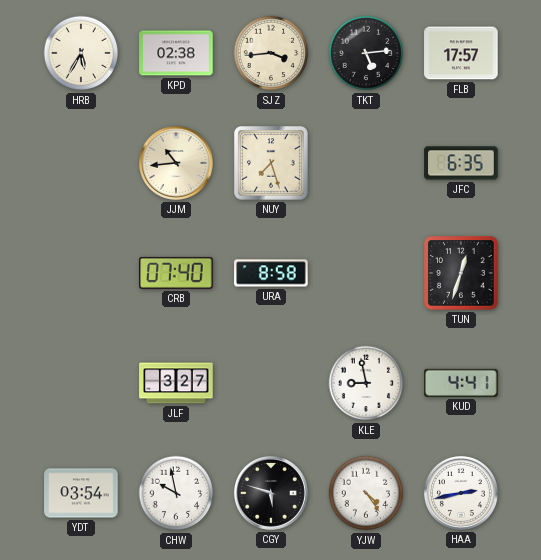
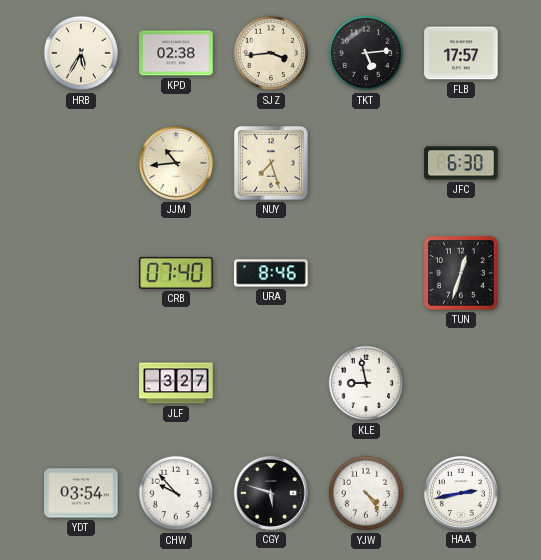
JFC: 6:35 -> 6:30
URA: 8:58 -> 8:46
KUD: 4:41 -> none
CHW: 9:58 -> 9:53
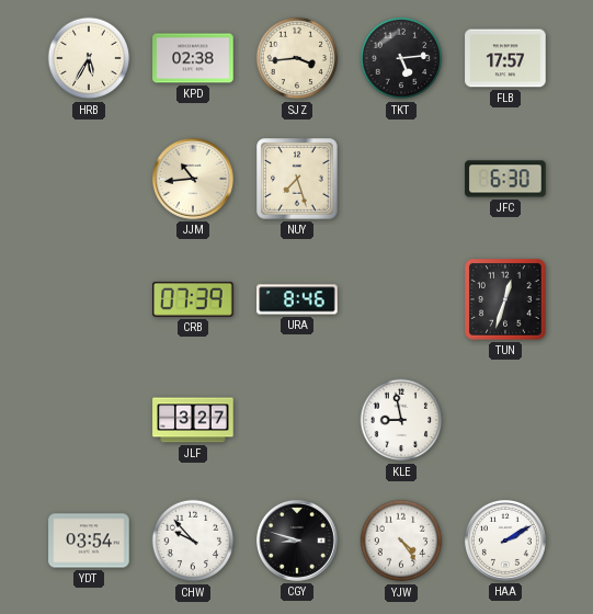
CRB: 07:40 -> 07:39
CGY: 5:48 -> 8:48
HAA: 2:43 -> 2:10
